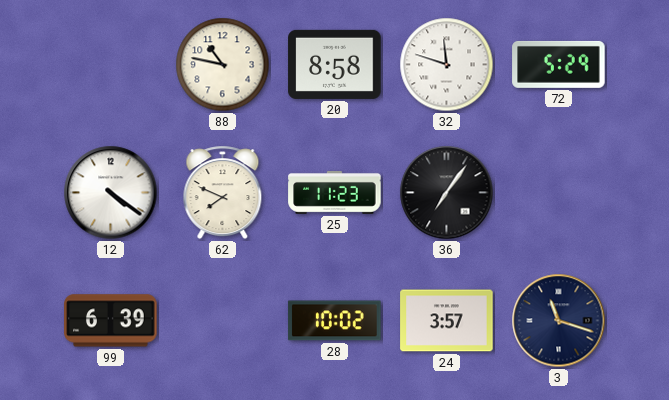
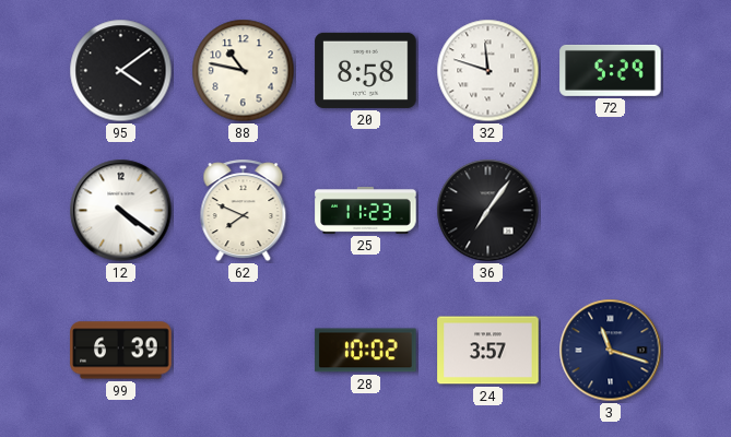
95: none -> 4:09
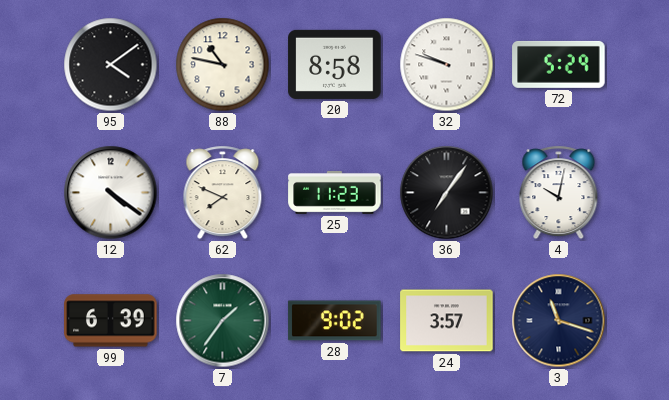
32: 11:48 -> 9:48
4: none -> 10:02
7: none -> 1:36
28: 10:02 -> 9:02
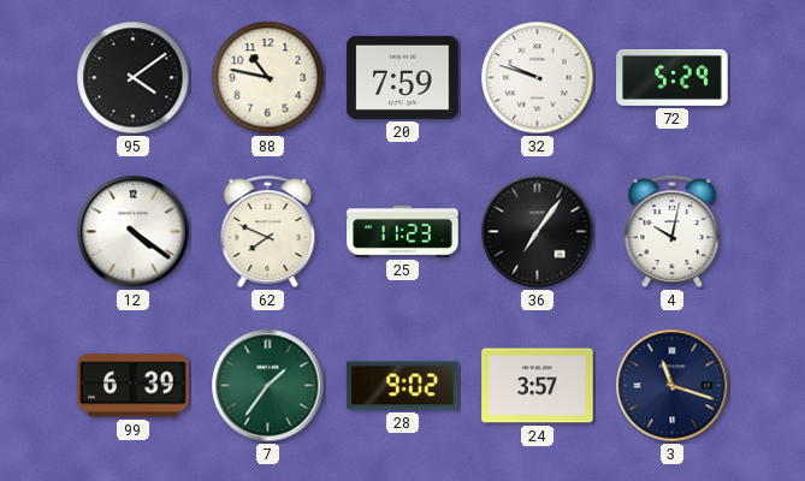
20: 8:58 -> 7:59
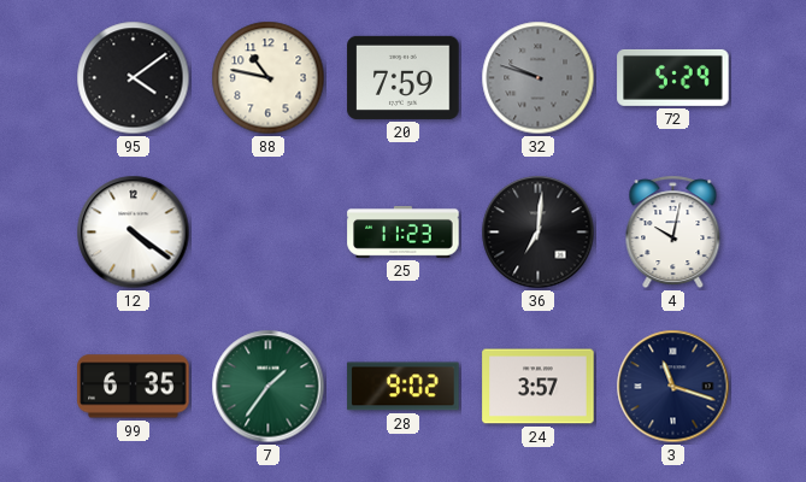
32 dial: white -> grey
62: 7:49 -> none
36: 7:06 -> 7:01
99: 6:39 -> 6:35
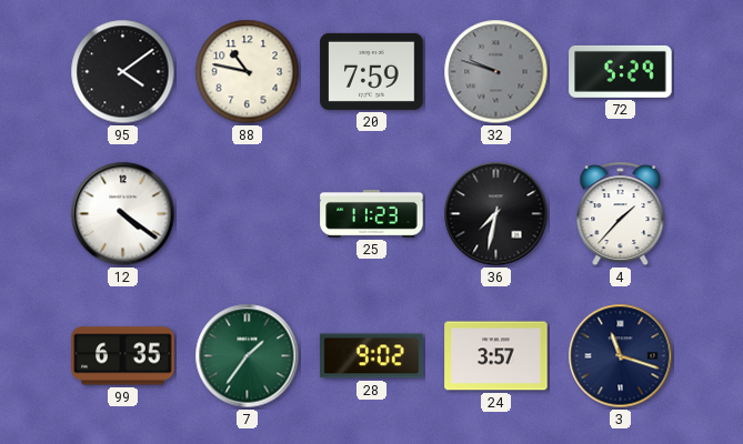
36: 7:01 -> 7:32
4: 10:02 -> 1:37
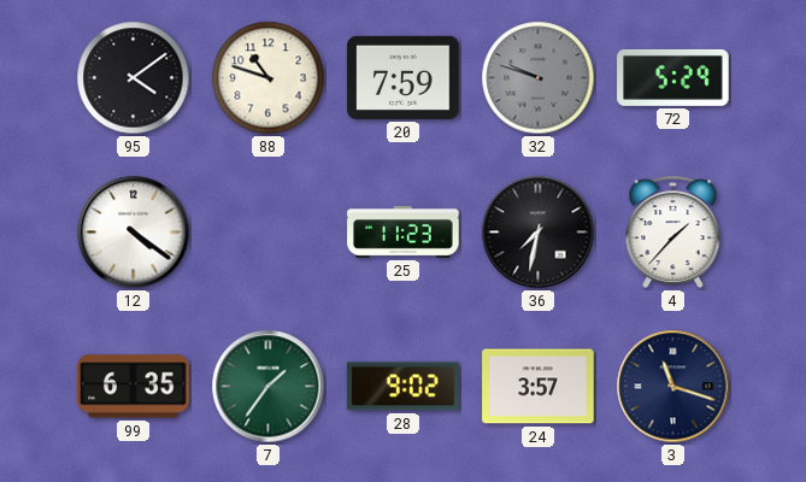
88: 10:47 -> 10:48
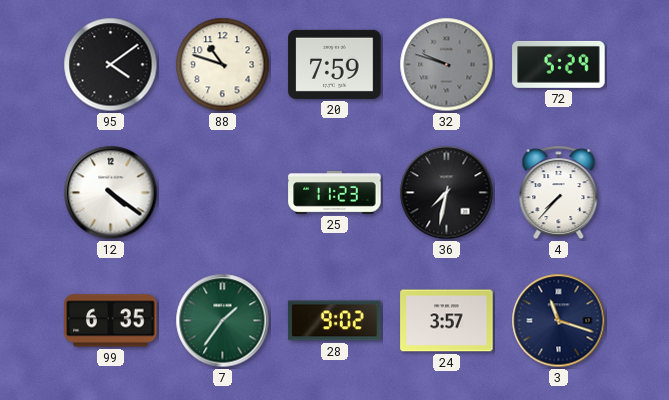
4: 1:37 -> 7:37
